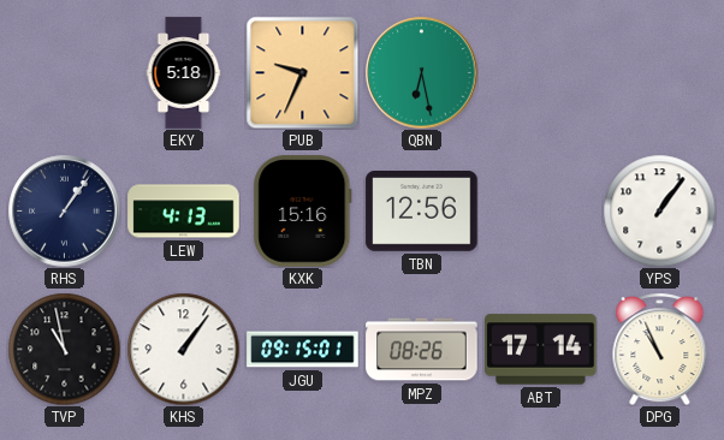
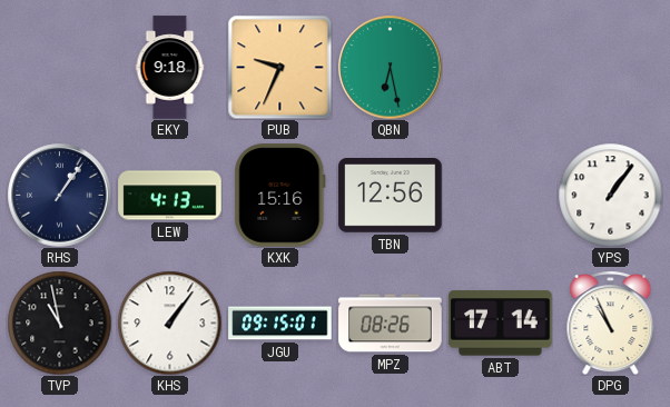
EKY: 5:18 -> 9:18
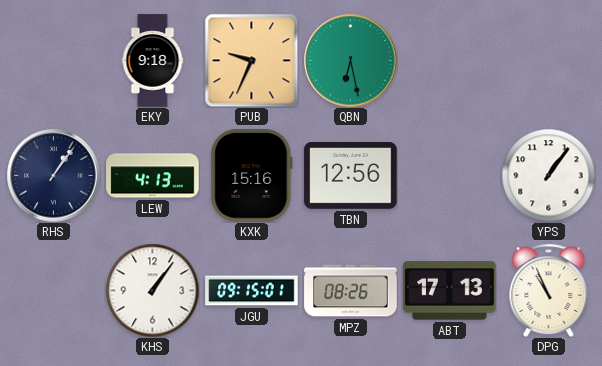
TVP: 10:58 -> none
ABT: 17:14 -> 17:13
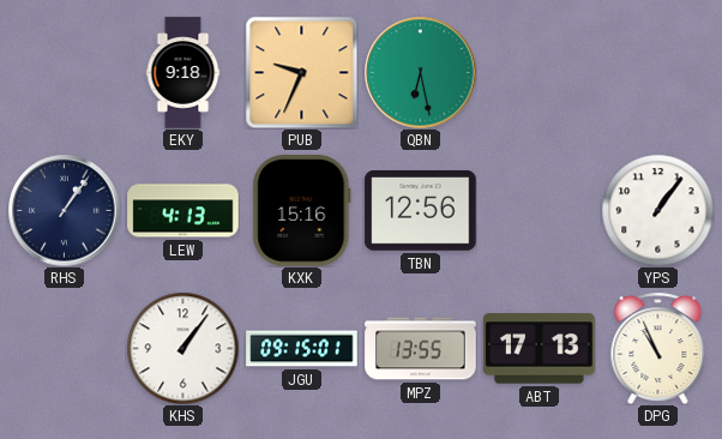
MPZ: 08:26 -> 13:55
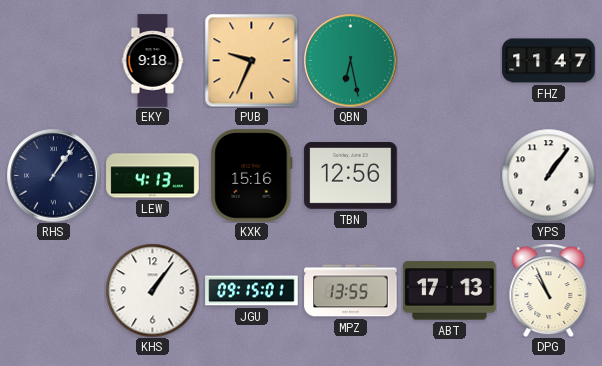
FHZ: none -> 11:47
